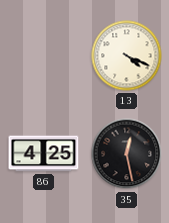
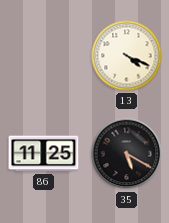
86: 4:25 -> 11:25
35: 12:28 -> 5:20
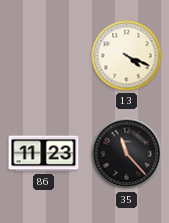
86: 11:25 -> 11:23
35: 5:20 -> 11:23
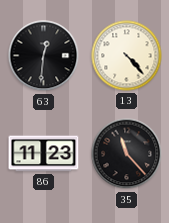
63: none -> 12:31
13: 4:19 -> 4:23
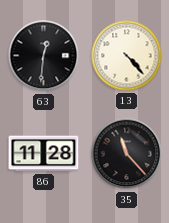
86: 11:23 -> 11:28
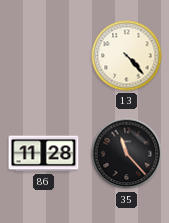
63: 12:31 -> none
